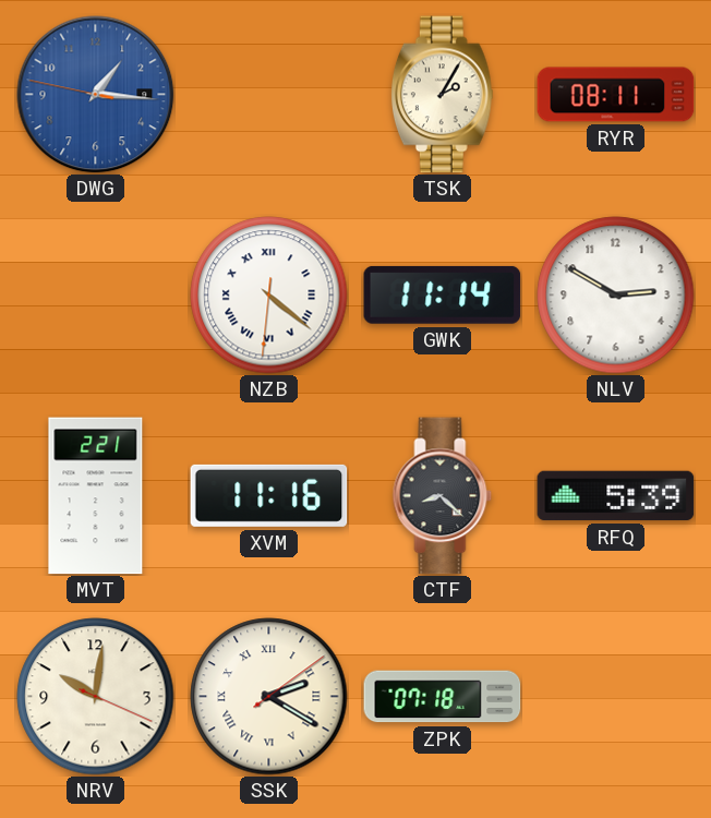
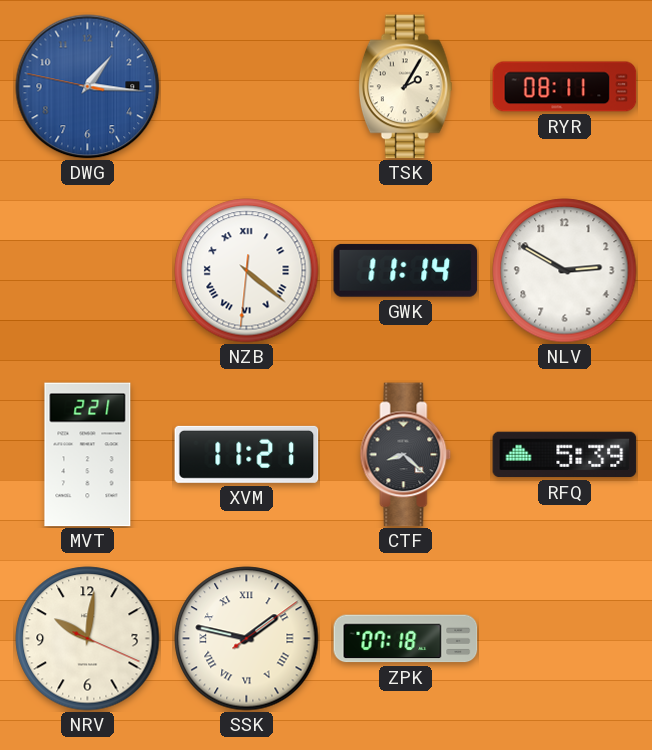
XVM: 11:16 -> 11:21
SSK: 2:20 -> 1:47
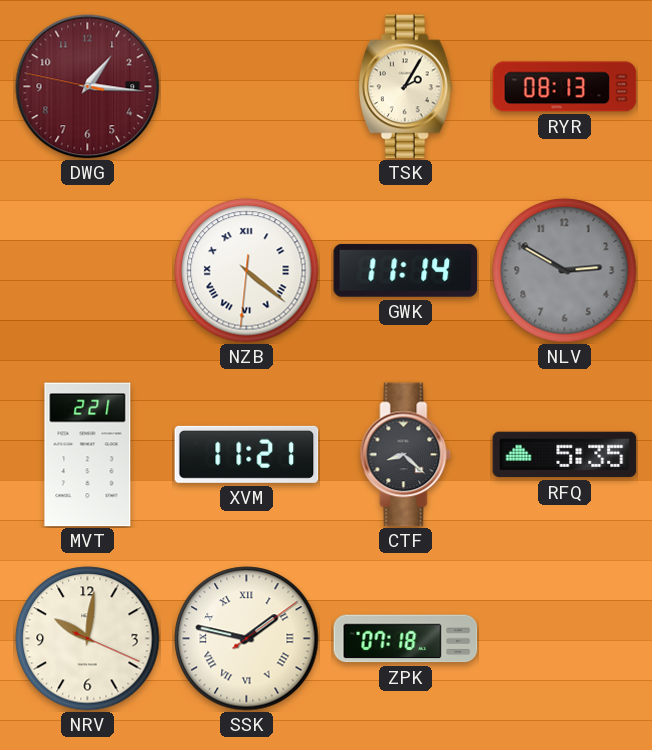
DWG dial: blue -> burgundy
RYR: 08:11 -> 08:13
NLV dial: white -> grey
RFQ: 5:39 -> 5:35
